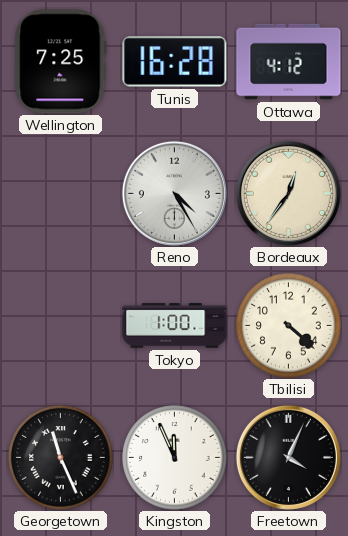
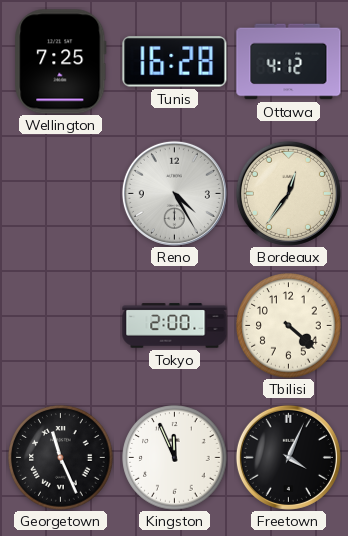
Tokyo: 1:00 -> 2:00
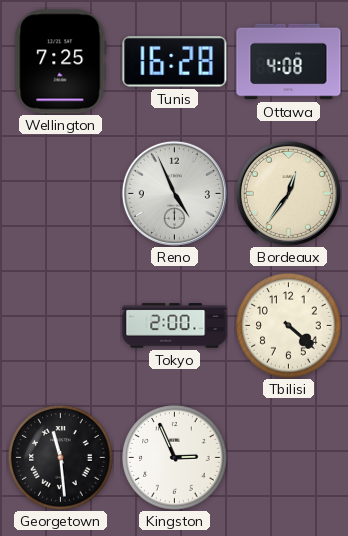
Ottawa: 4:12 -> 4:08
Reno: 4:25 -> 4:56
Georgetown: 11:26 -> 11:29
Kingston: 11:56 -> 2:56
Freetown: 4:04 -> none
